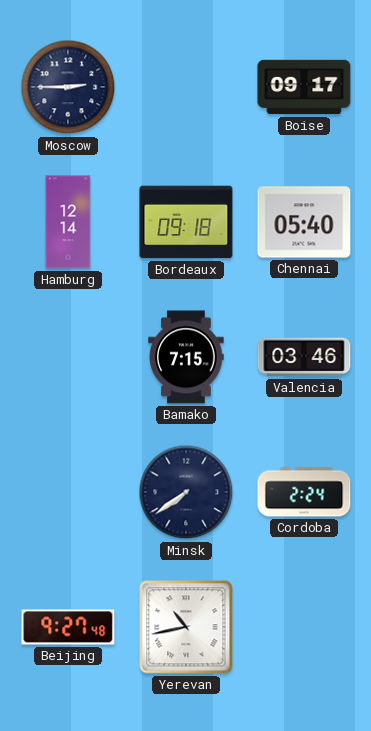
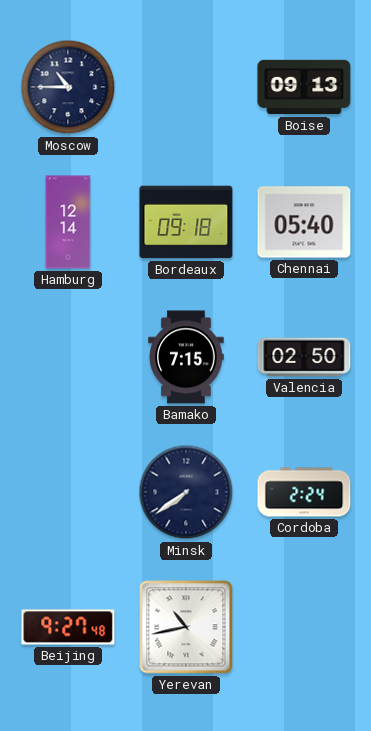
Moscow: 2:45 -> 10:45
Boise: 09:17 -> 09:13
Valencia: 03:46 -> 02:50
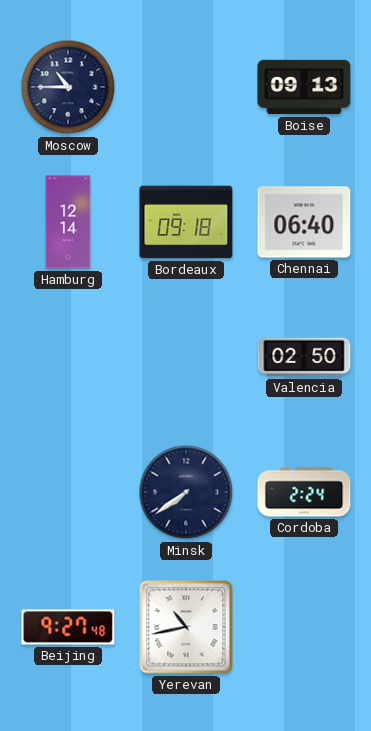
Chennai: 05:40 -> 06:40
Bamako: 7:15 -> none
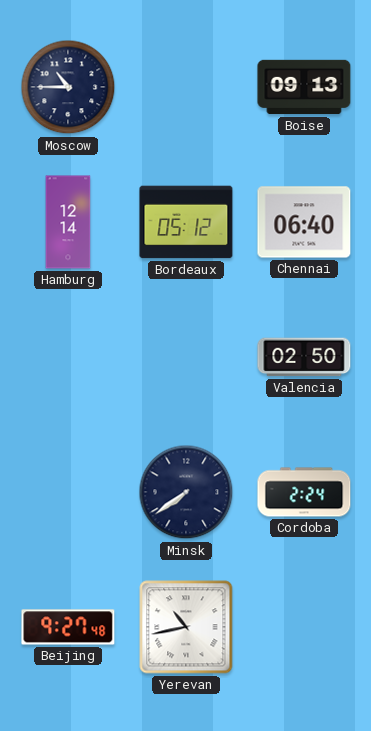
Bordeaux: 09:18 -> 05:12
